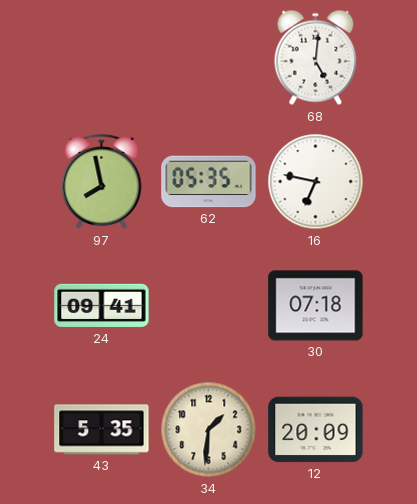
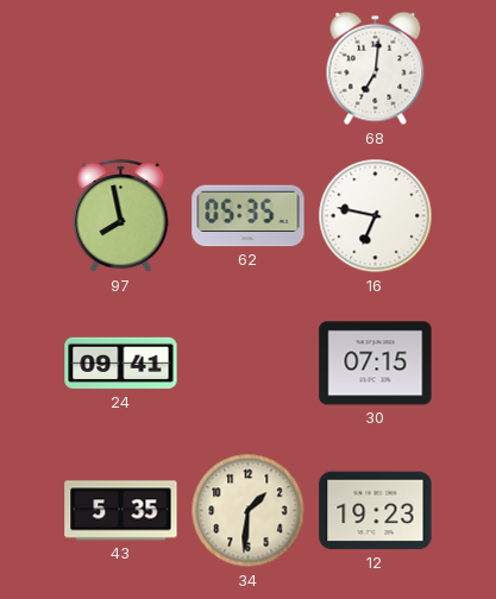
68: 5:01 -> 7:01
30: 07:18 -> 07:15
12: 20:09 -> 19:23
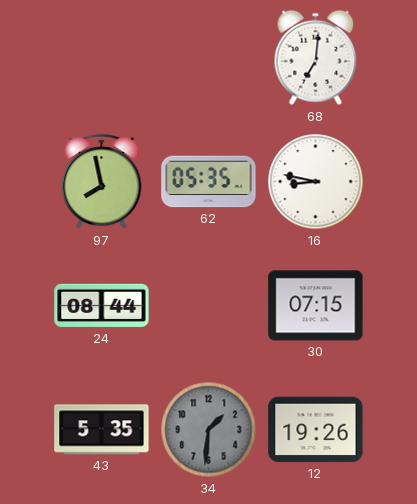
16: 6:47 -> 8:47
24: 09:41 -> 08:44
34 dial: cream -> grey
12: 19:23 -> 19:26
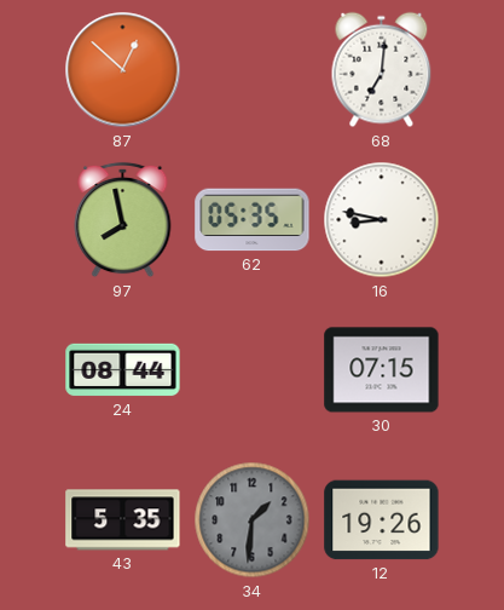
87: none -> 12:52
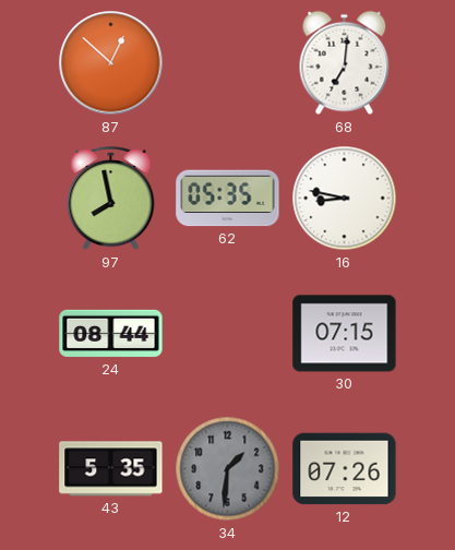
12: 19:26 -> 07:26
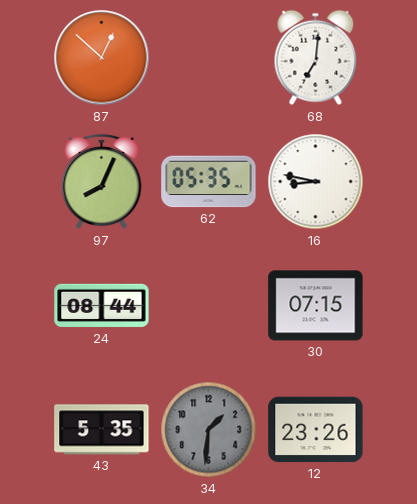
97: 7:58 -> 8:04
12: 07:26 -> 23:26
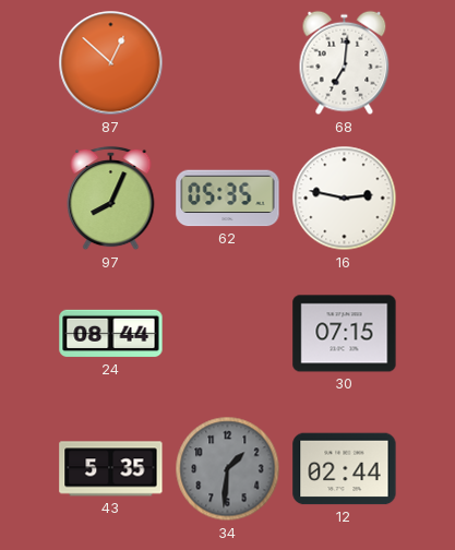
16: 8:47 -> 2:47
12: 23:26 -> 02:44
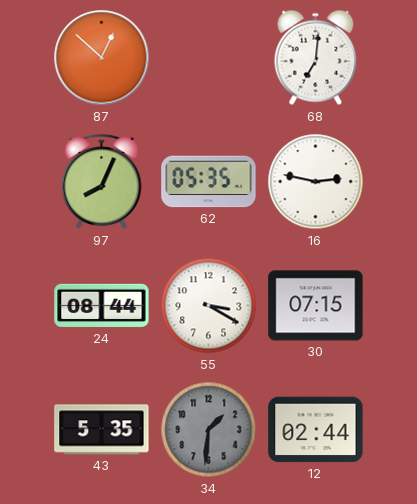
55: none -> 3:20
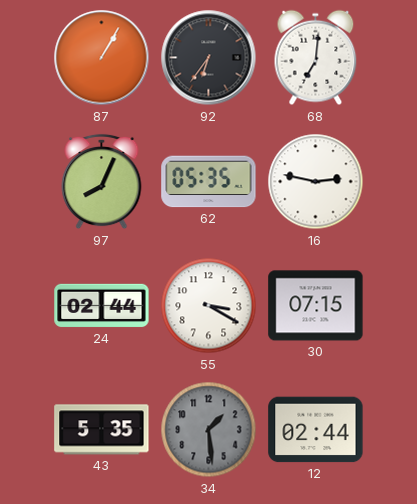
87: 12:52 -> 1:05
92: none -> 6:36
24: 08:44 -> 02:44
34: 1:31 -> 1:29
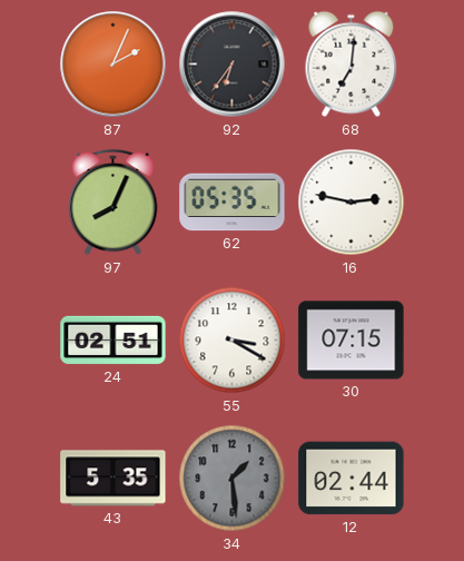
87: 1:05 -> 2:04
24: 02:44 -> 02:51
